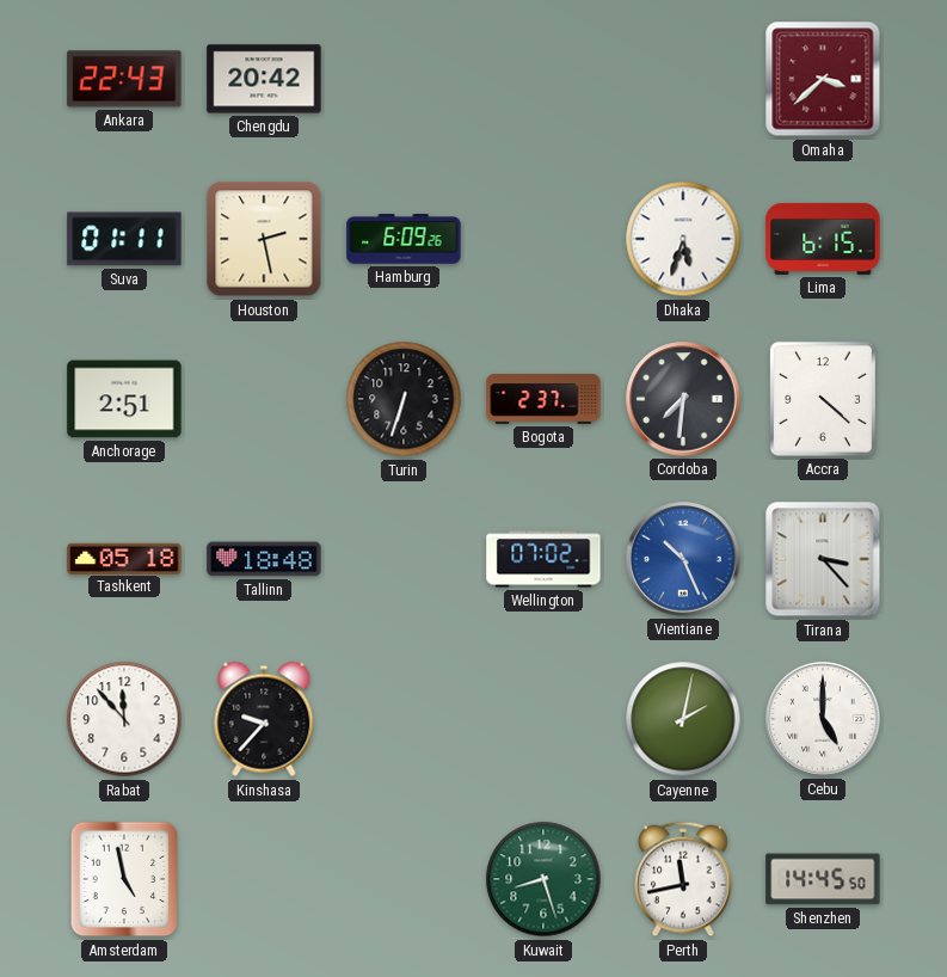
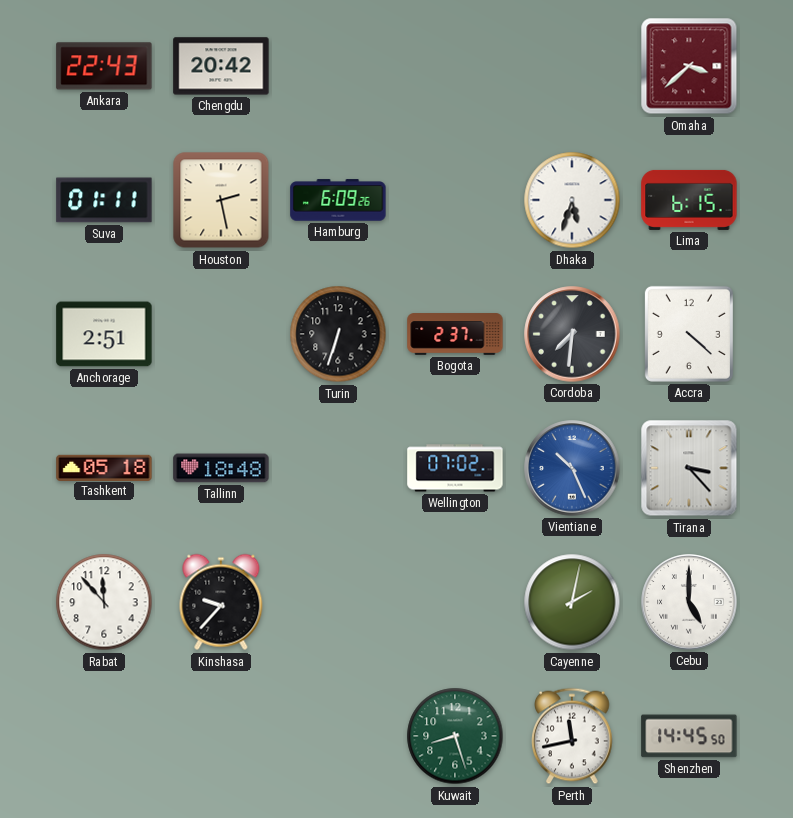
Amsterdam: 4:58 -> none
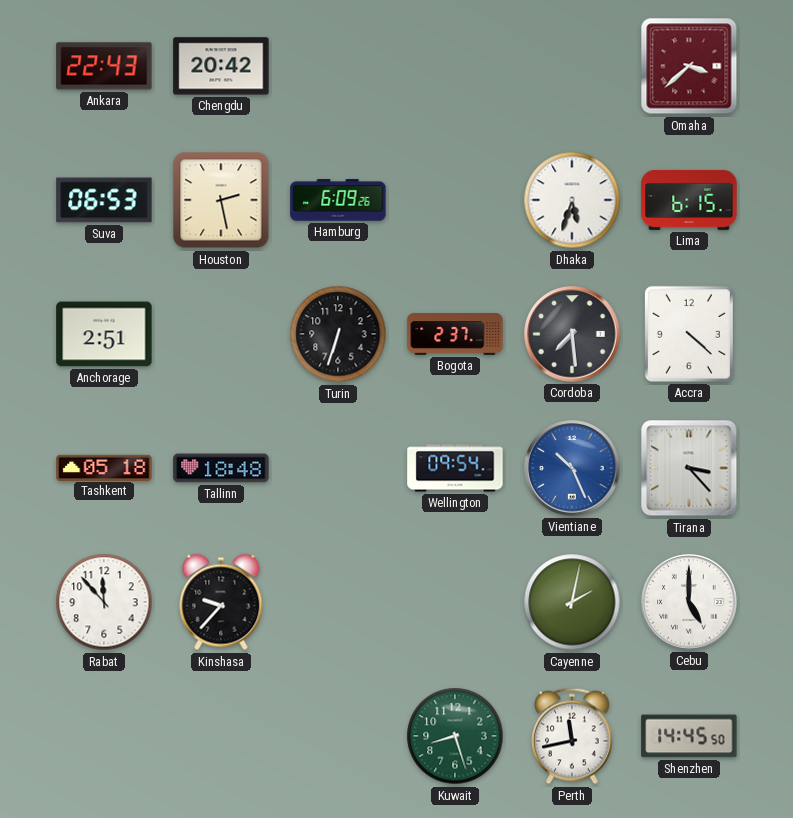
Suva: 01:11 -> 06:53
Cordoba: 7:31 -> 7:29
Wellington: 07:02 -> 09:54
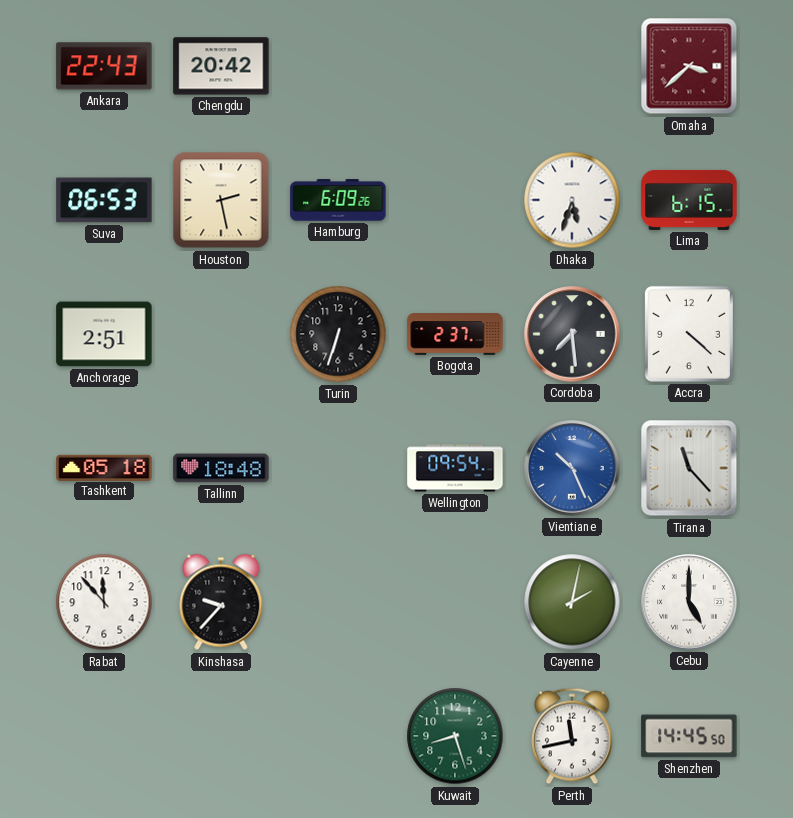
Tirana: 3:23 -> 11:23
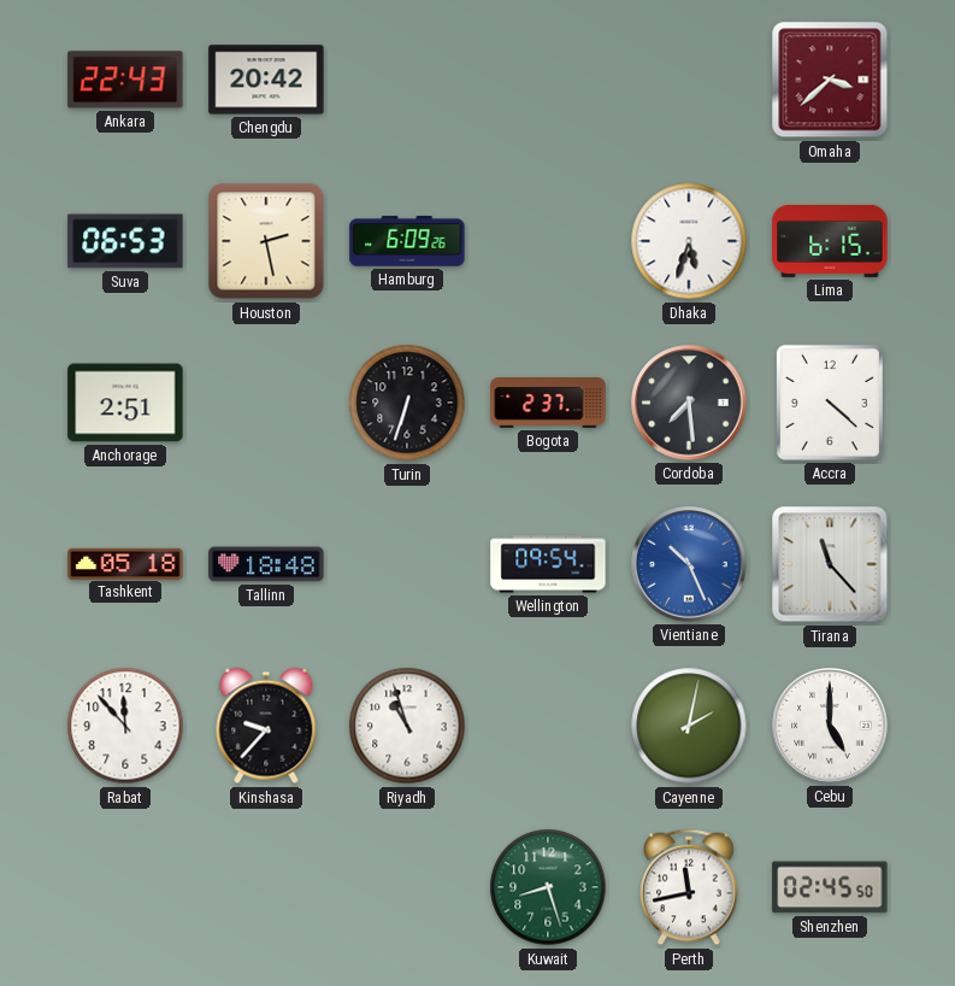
Riyadh: none -> 10:57
Shenzhen: 14:45 -> 02:45
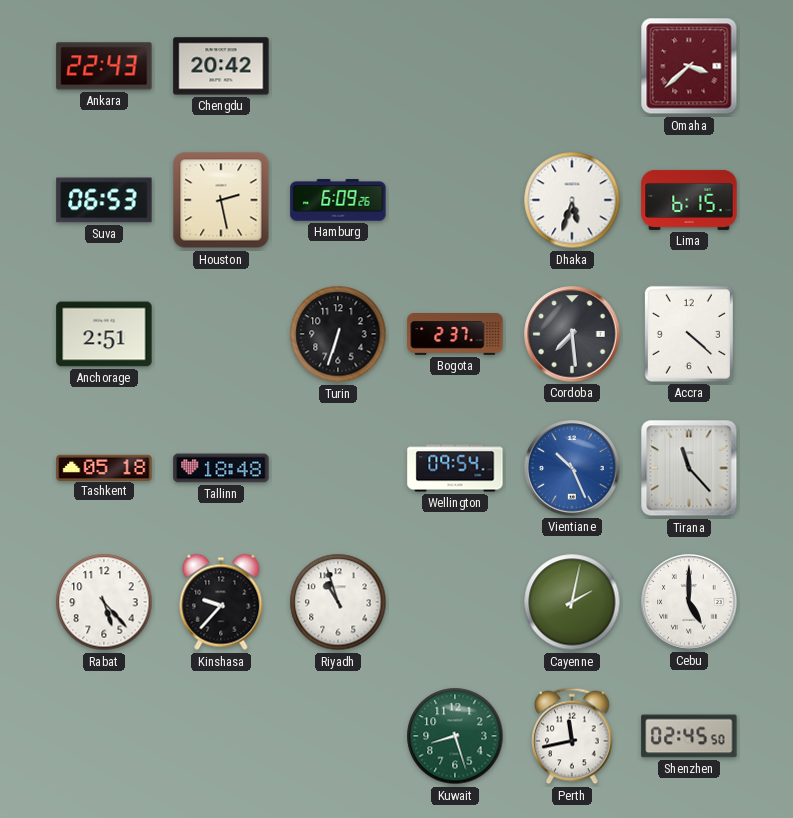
Rabat: 11:53 -> 5:23
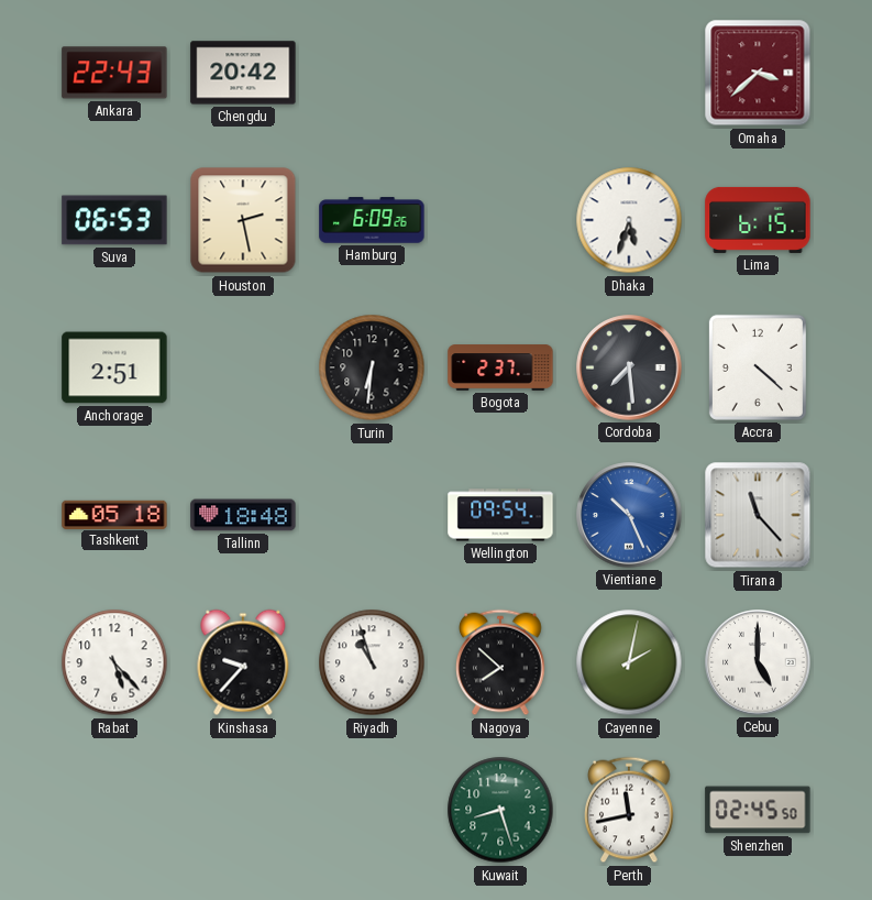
Turin: 6:33 -> 6:31
Nagoya: none -> 7:52
